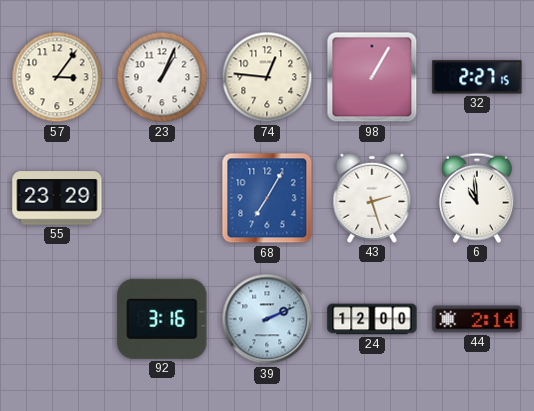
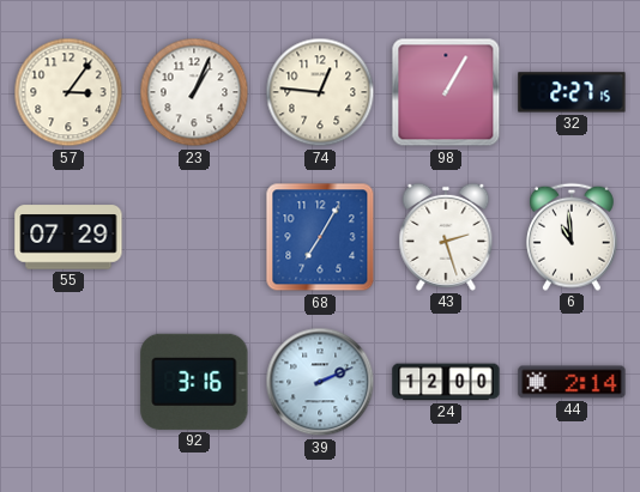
55: 23:29 -> 07:29
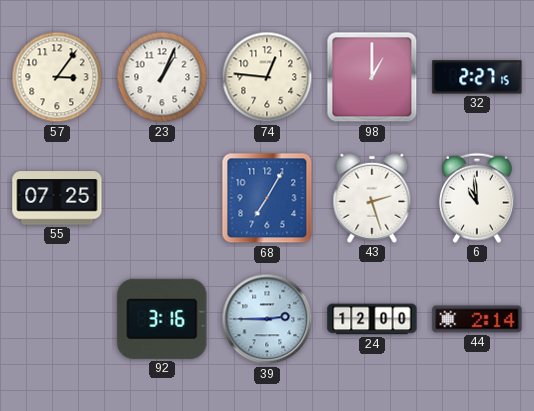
98: 1:05 -> 1:00
55: 07:29 -> 07:25
39: 2:11 -> 2:45
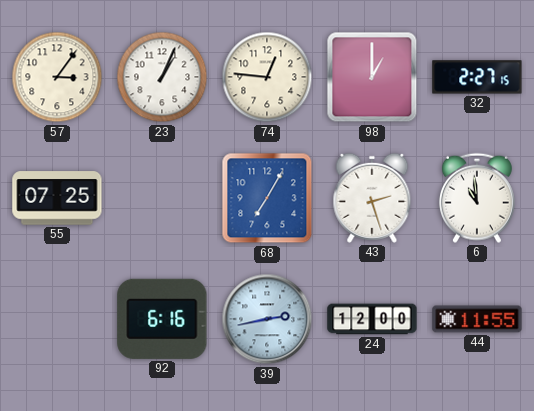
92: 3:16 -> 6:16
39: 2:45 -> 2:43
44: 2:14 -> 11:55
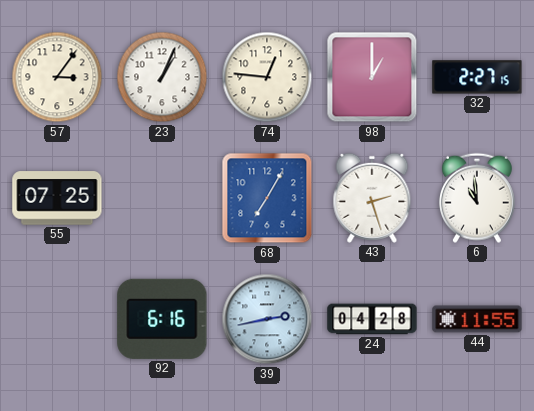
24: 12:00 -> 04:28
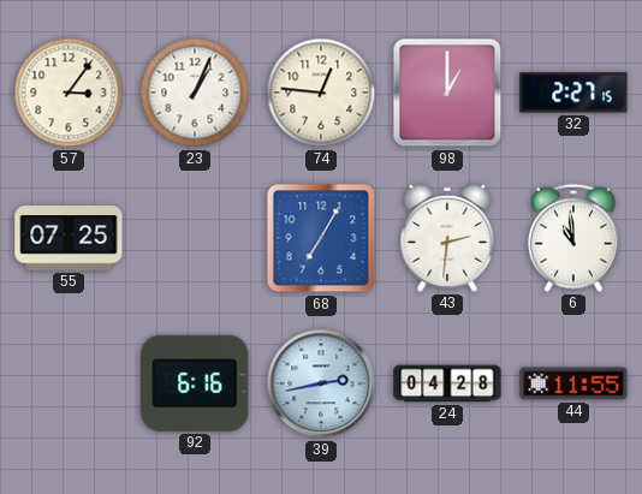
43: 2:27 -> 2:31
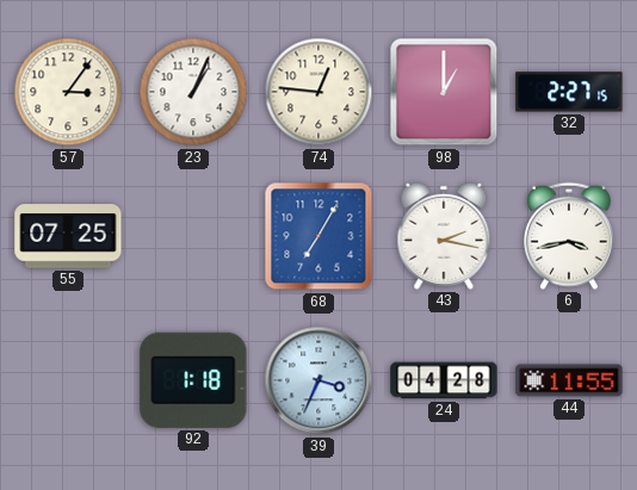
43: 2:31 -> 2:17
6: 10:59 -> 3:43
92: 6:16 -> 1:18
39: 2:43 -> 3:34
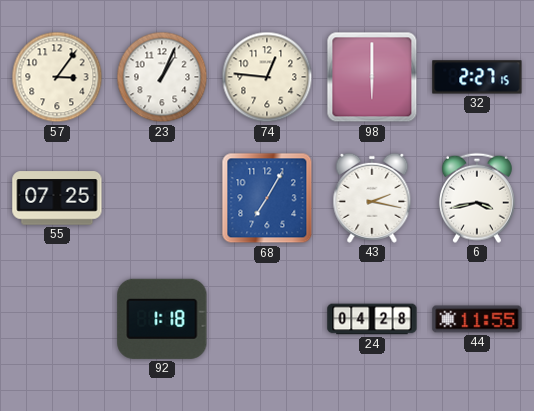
98: 1:00 -> 6:00
39: 3:34 -> none
